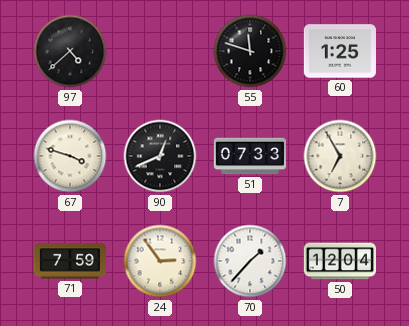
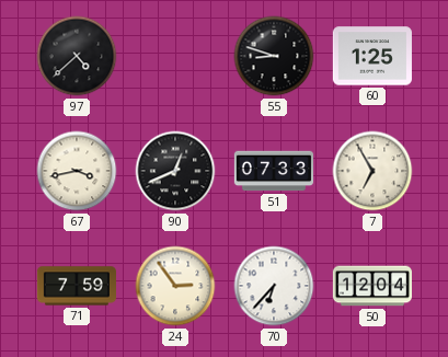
55: 11:48 -> 8:48
67: 3:48 -> 3:43
70: 1:37 -> 6:37
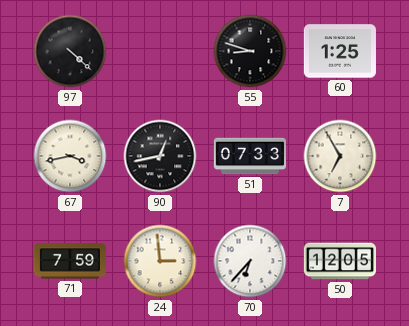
97: 4:38 -> 4:22
90: 12:41 -> 12:43
24: 2:54 -> 2:59
50: 12:04 -> 12:05
